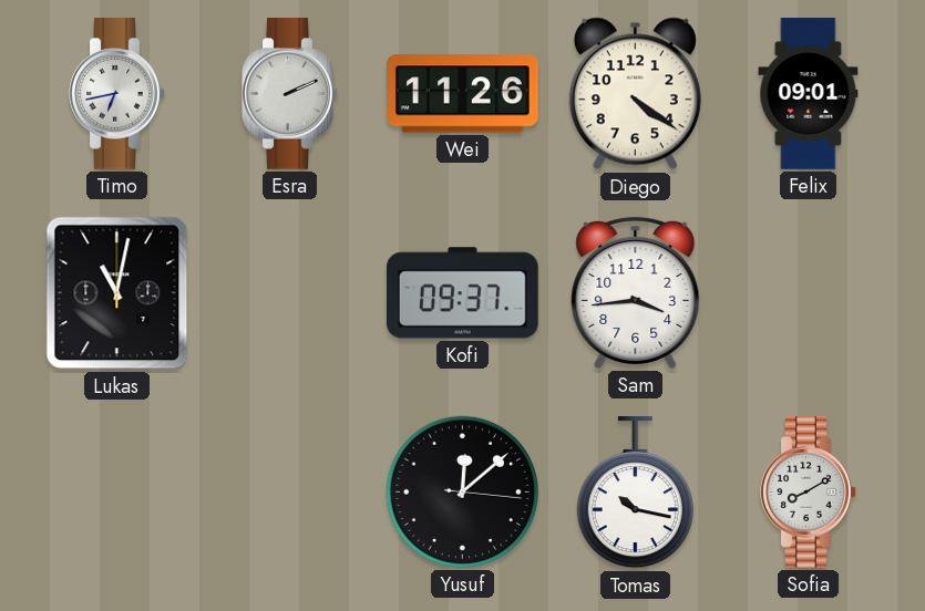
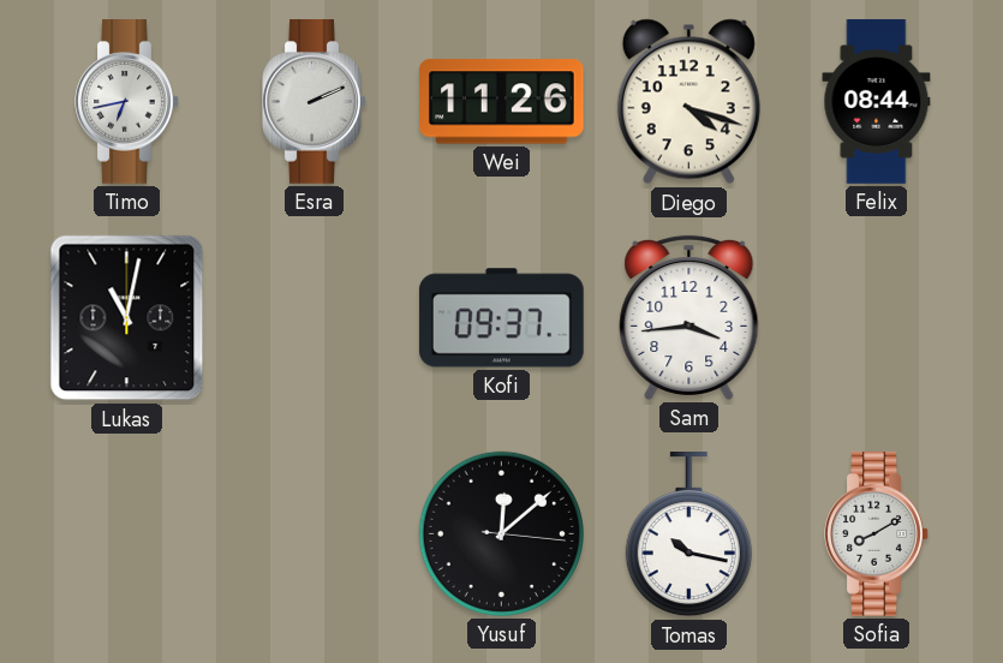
Diego: 4:21 -> 4:18
Felix: 09:01 -> 08:44
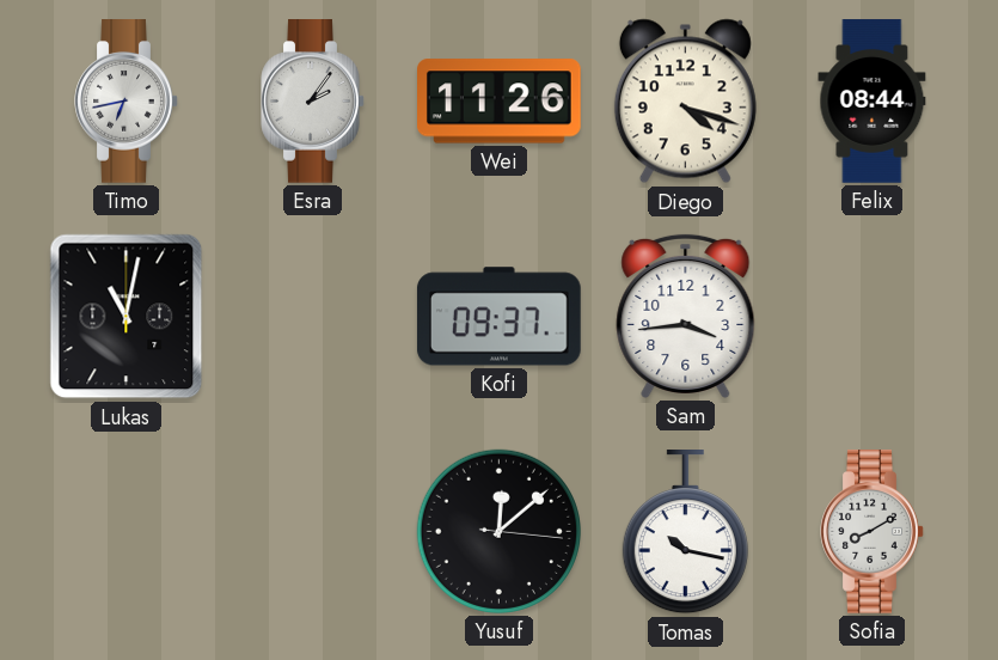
Esra: 2:11 -> 2:06
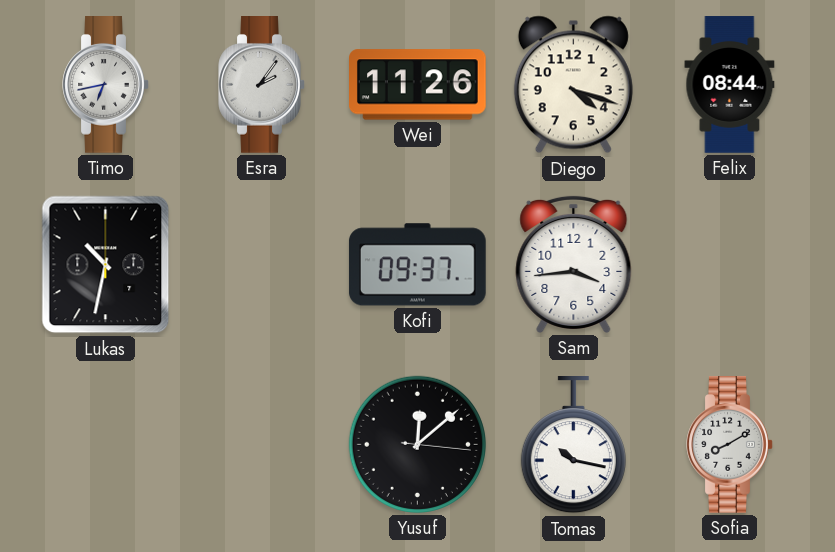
Lukas: 11:02 -> 10:32
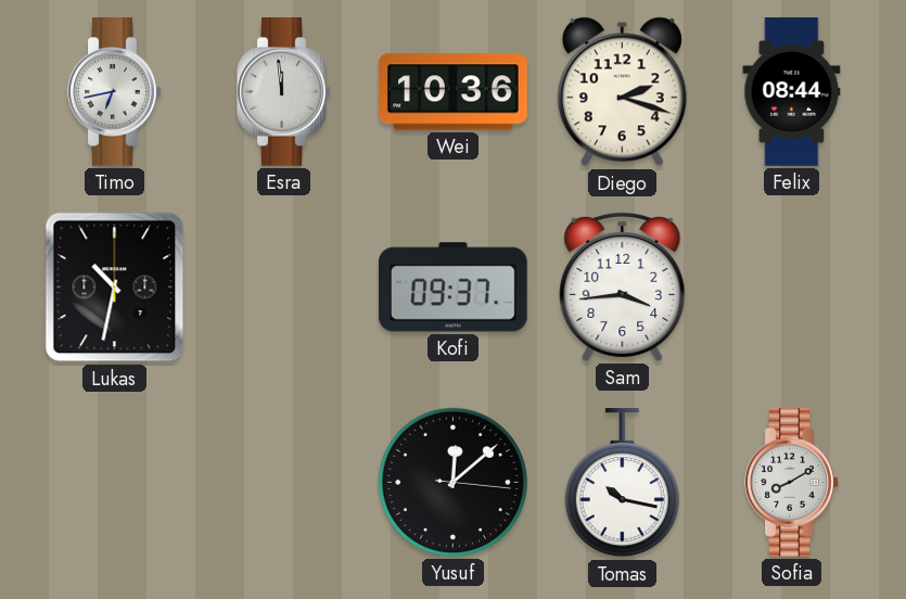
Esra: 2:06 -> 11:59
Wei: 11:26 -> 10:36
Diego: 4:18 -> 2:18
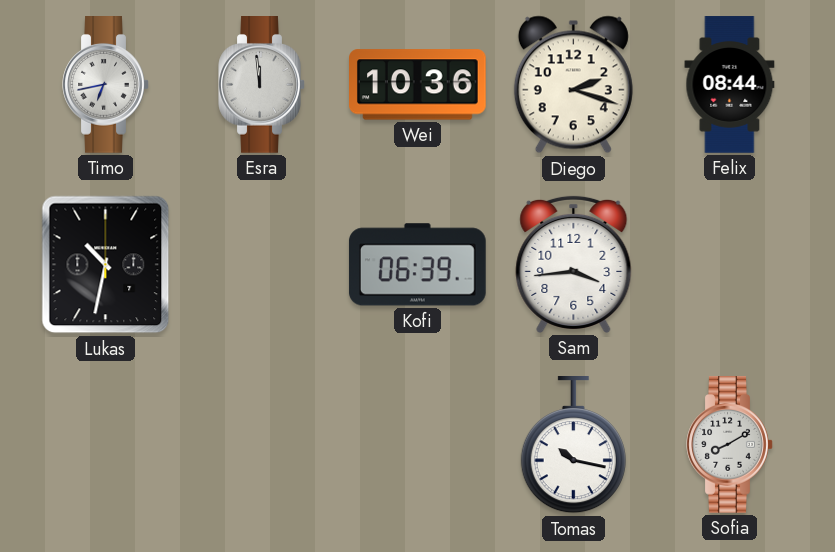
Kofi: 09:37 -> 06:39
Yusuf: 12:08 -> none
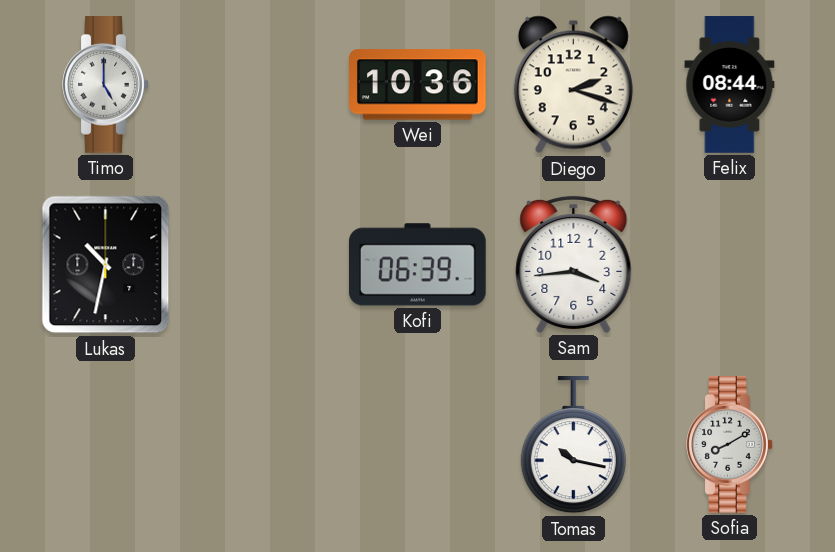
Timo: 6:43 -> 5:00
Esra: 11:59 -> none
